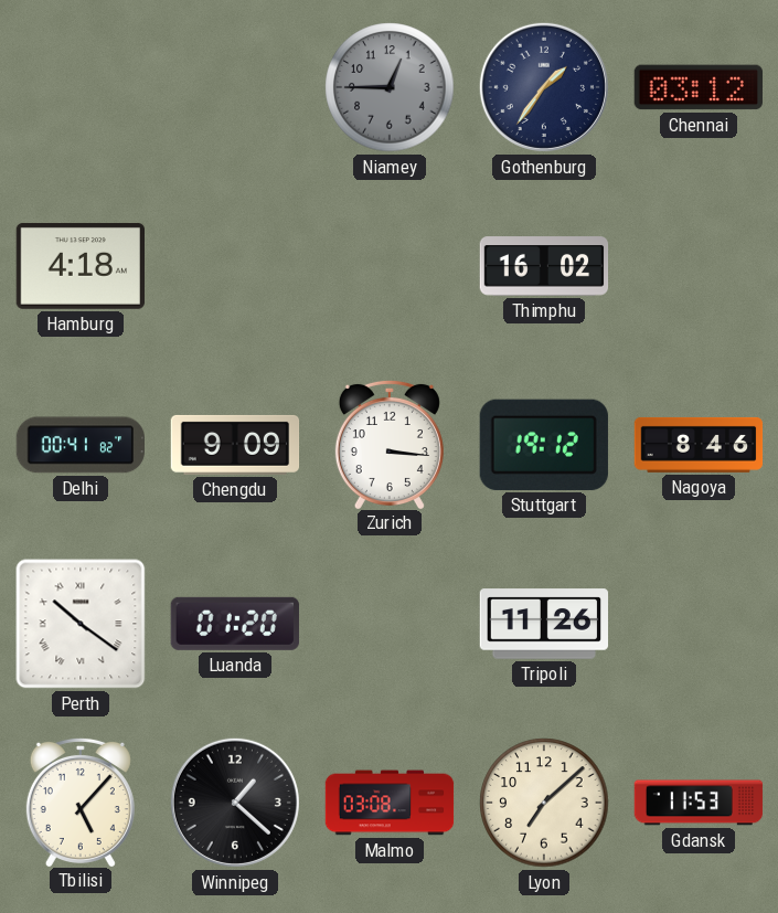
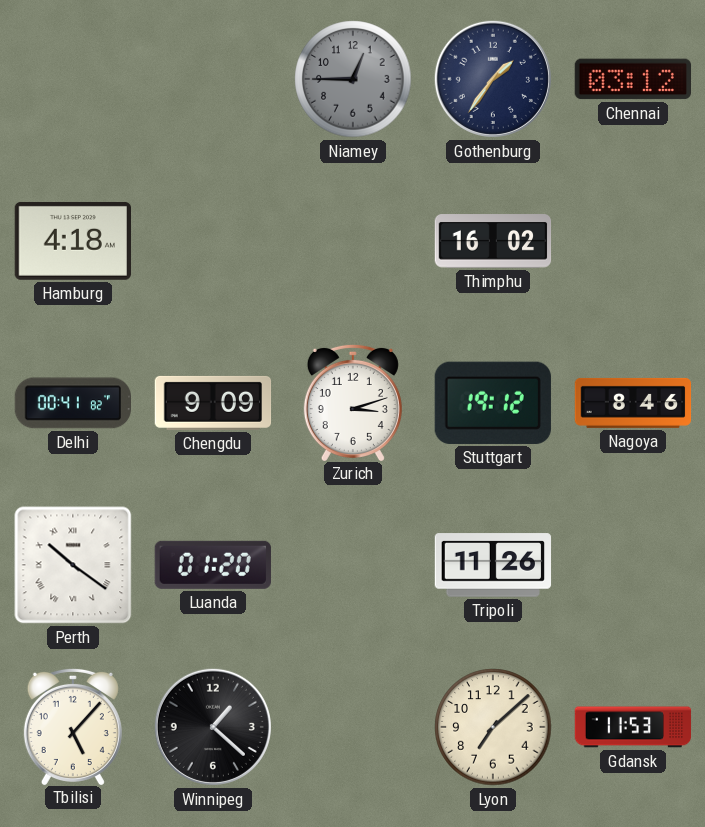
Zurich: 3:16 -> 3:12
Malmo: 03:08 -> none
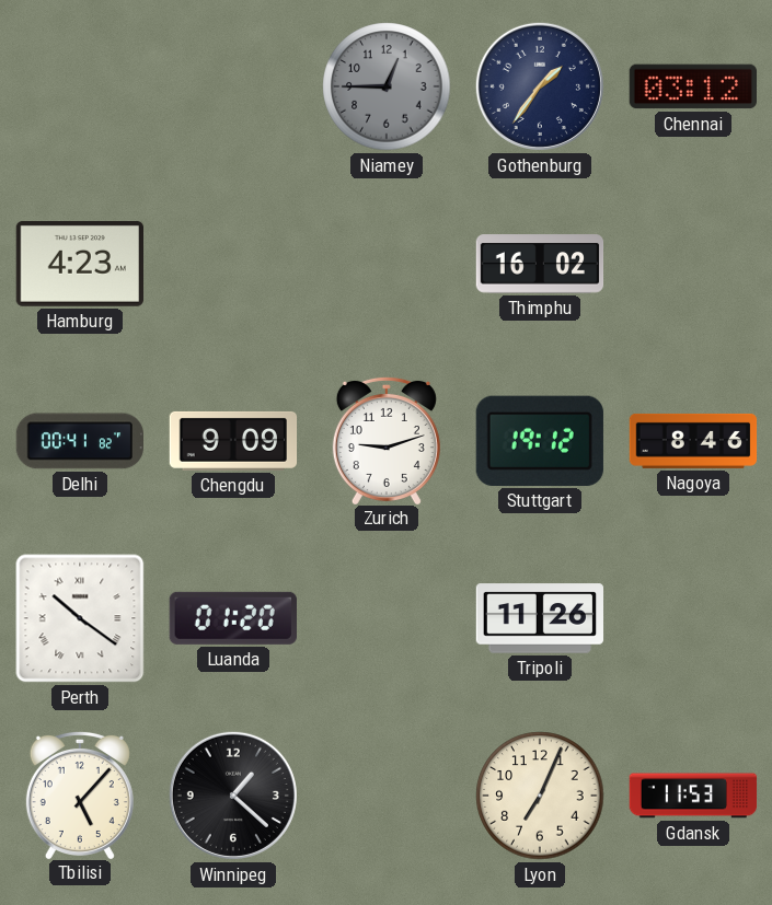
Hamburg: 4:18 -> 4:23
Zurich: 3:12 -> 9:12
Lyon: 7:08 -> 7:04
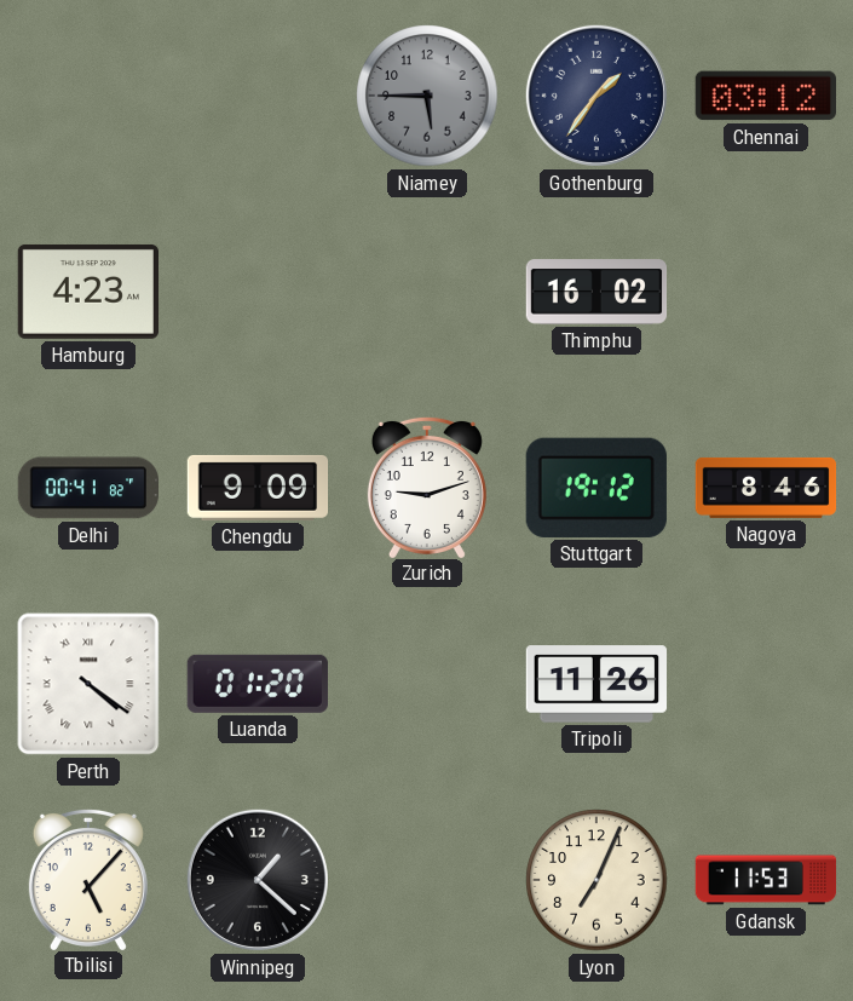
Niamey: 12:45 -> 5:45
Perth: 10:21 -> 4:21
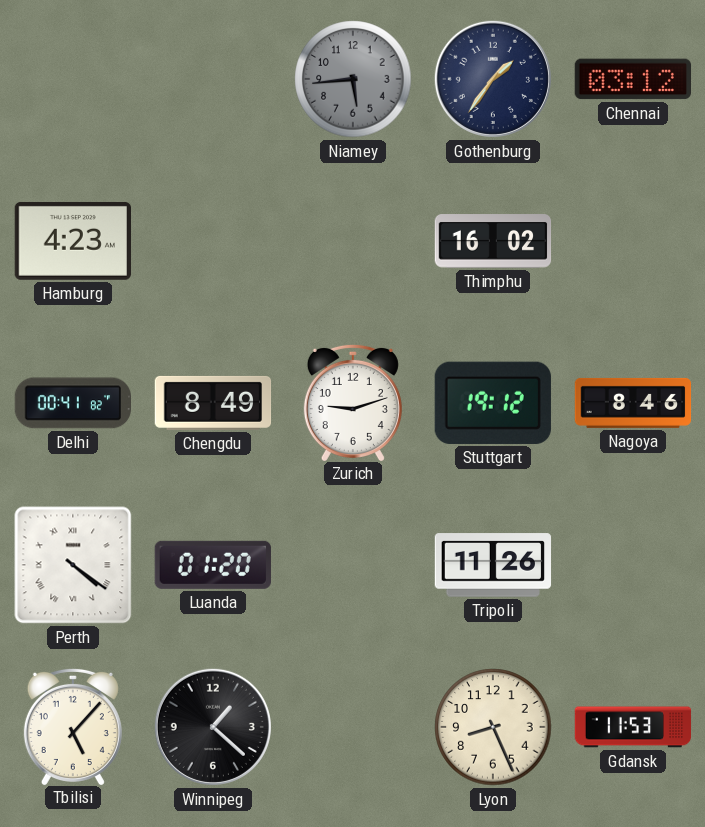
Niamey: 5:45 -> 5:44
Chengdu: 9:09 -> 8:49
Lyon: 7:04 -> 8:26
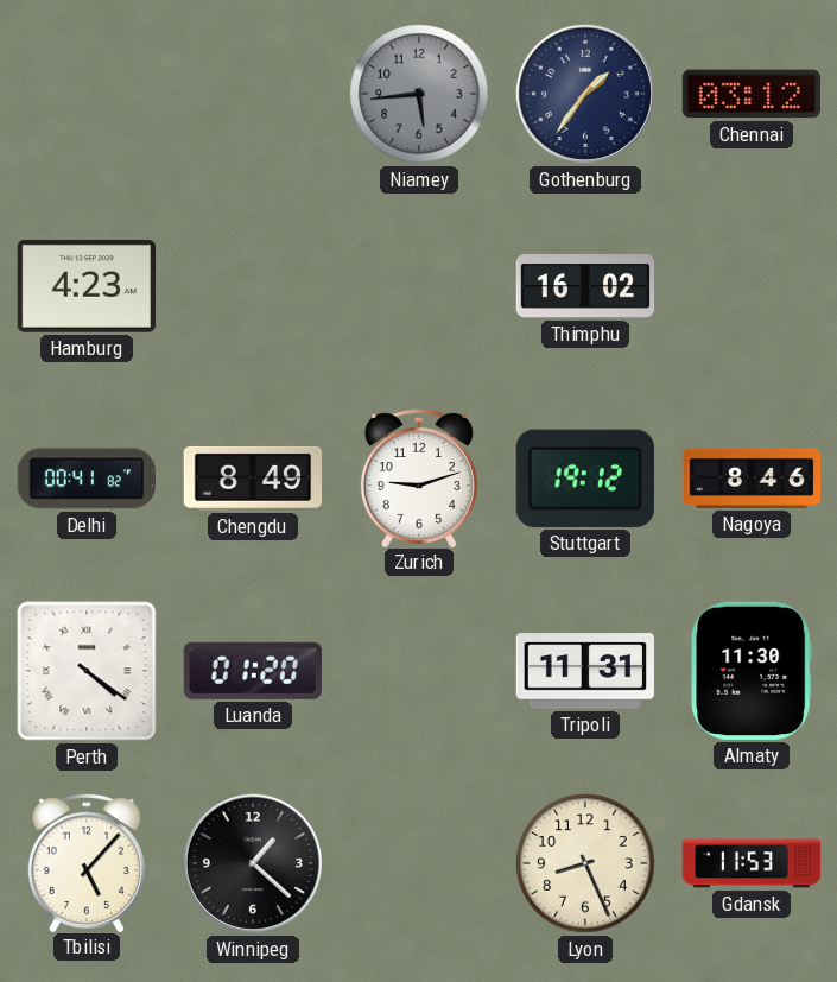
Tripoli: 11:26 -> 11:31
Almaty: none -> 11:30
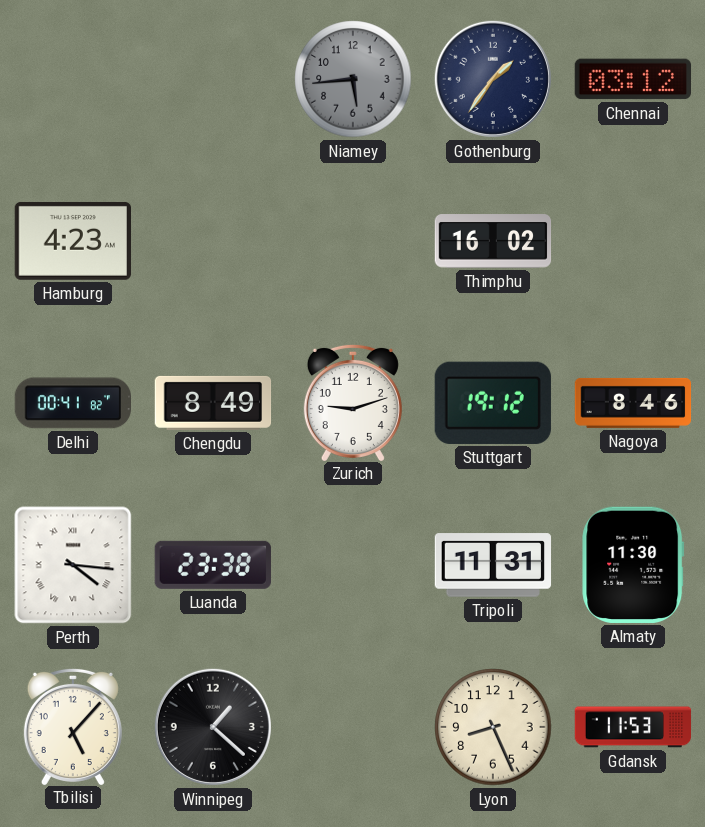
Perth: 4:21 -> 4:16
Luanda: 01:20 -> 23:38
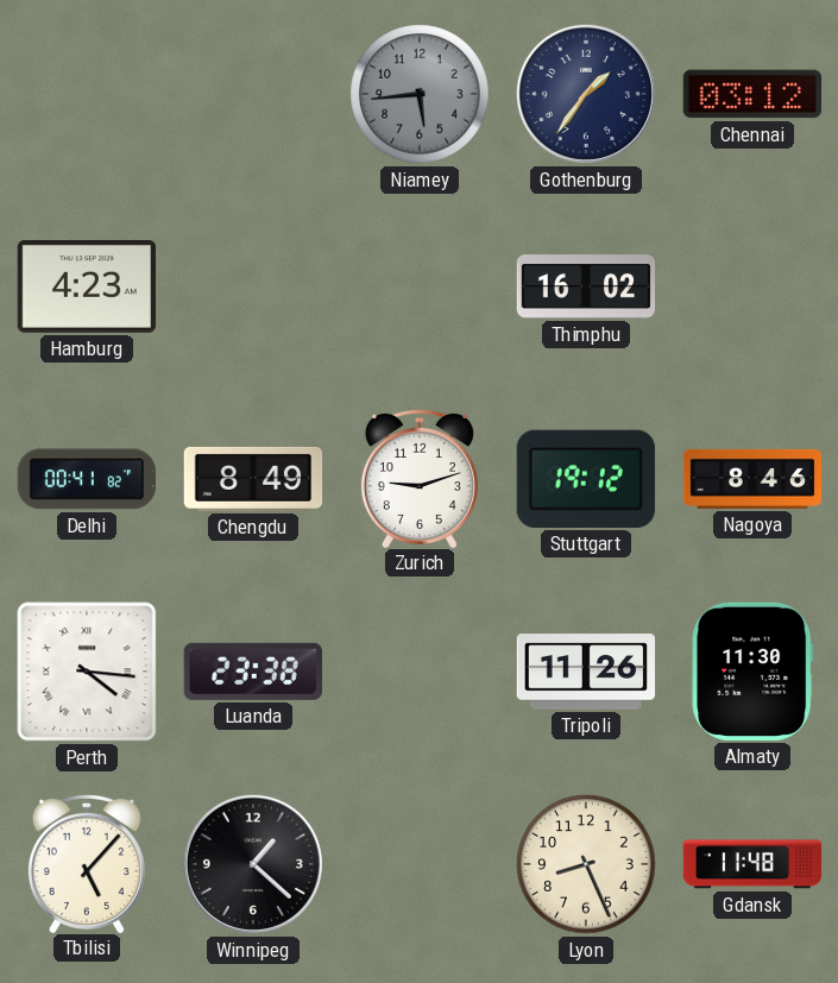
Tripoli: 11:31 -> 11:26
Gdansk: 11:53 -> 11:48
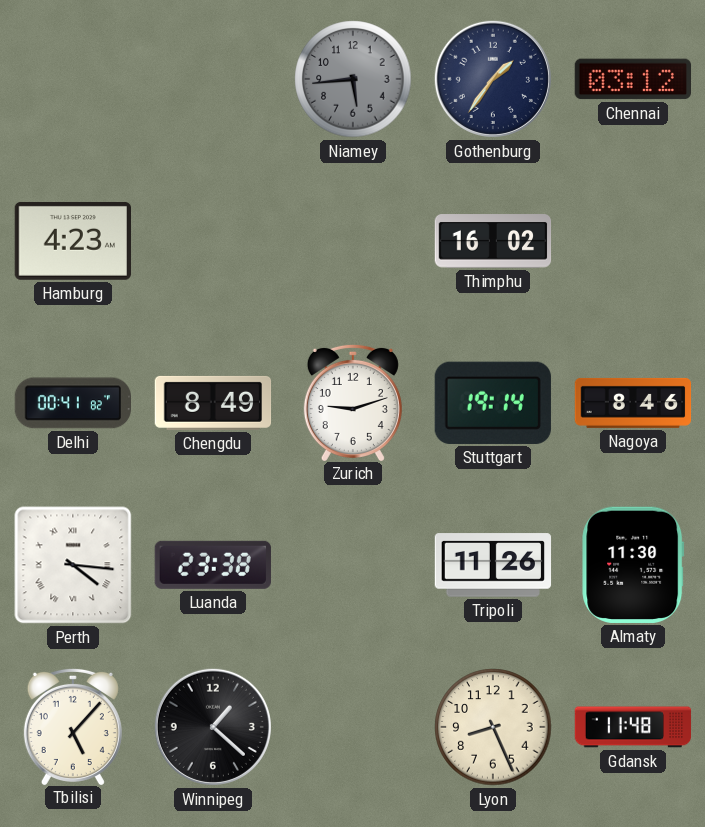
Stuttgart: 19:12 -> 19:14
